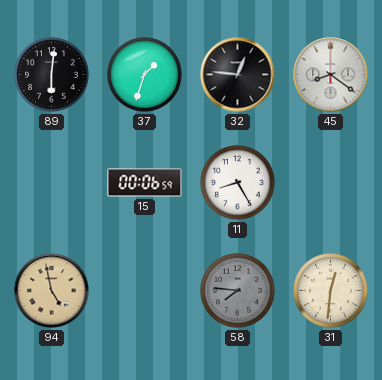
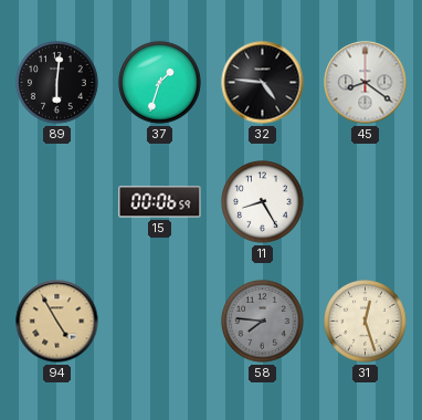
32: 12:46 -> 4:46
94: 4:58 -> 4:55
31: 12:31 -> 12:27
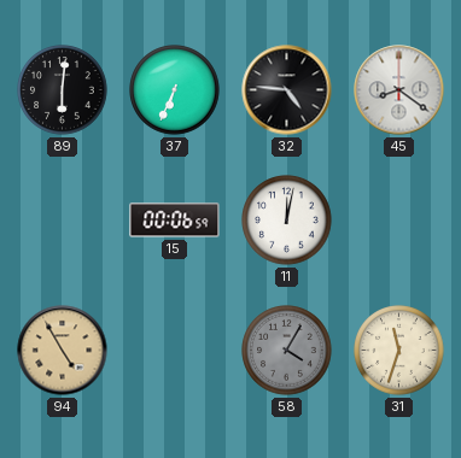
37: 1:33 -> 6:34
11: 8:25 -> 12:02
58: 7:46 -> 4:05
31: 12:27 -> 11:33
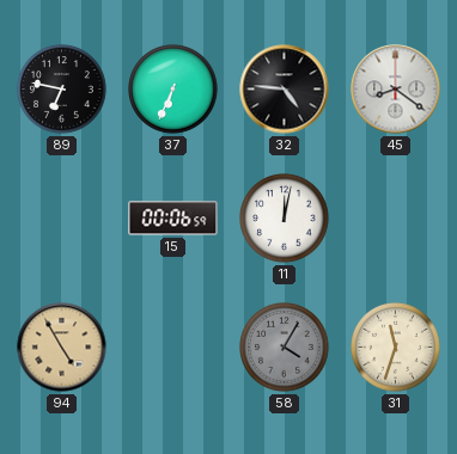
89: 6:01 -> 6:47
